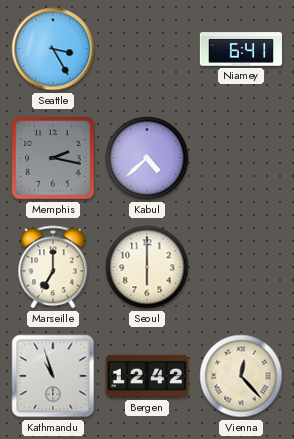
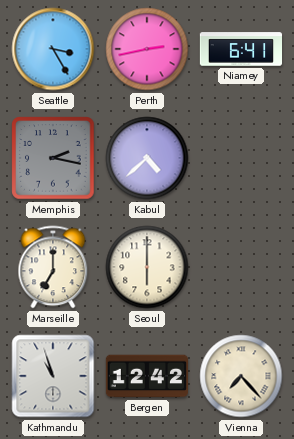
Perth: none -> 2:43
Vienna: 12:23 -> 7:23
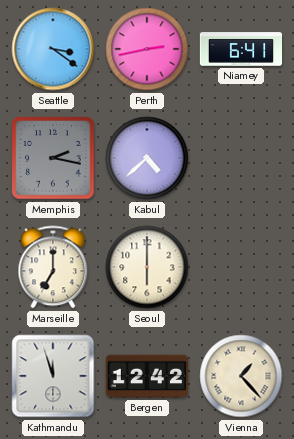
Seattle: 3:25 -> 3:21
Kathmandu: 10:57 -> 11:57
Vienna: 7:23 -> 1:23
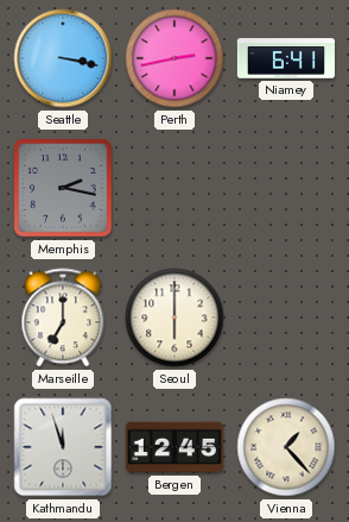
Seattle: 3:21 -> 3:17
Kabul: 4:38 -> none
Bergen: 12:42 -> 12:45
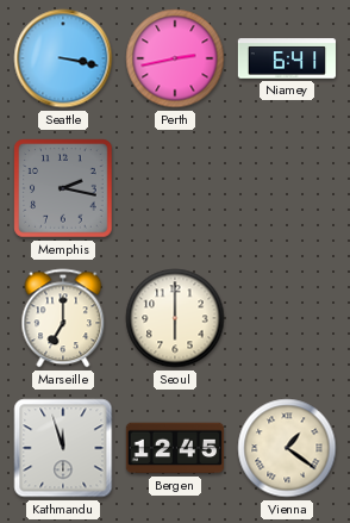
Vienna: 1:23 -> 1:21
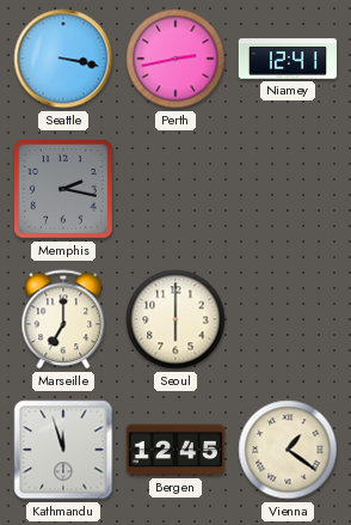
Niamey: 6:41 -> 12:41
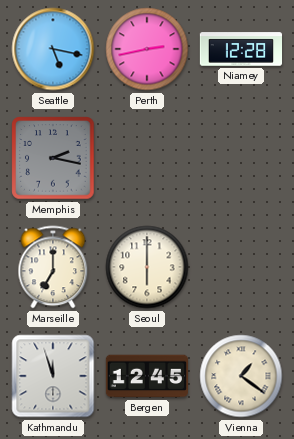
Seattle: 3:17 -> 5:17
Niamey: 12:41 -> 12:28
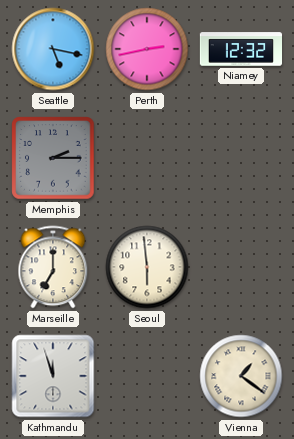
Niamey: 12:28 -> 12:32
Memphis: 2:17 -> 2:15
Seoul: 6:00 -> 5:59
Bergen: 12:45 -> none
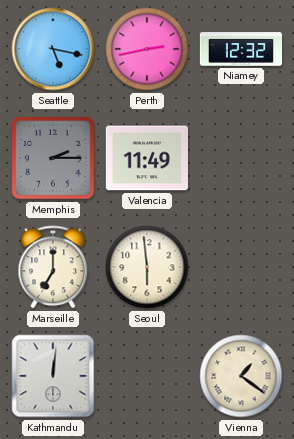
Valencia: none -> 11:49
Kathmandu: 11:57 -> 12:01
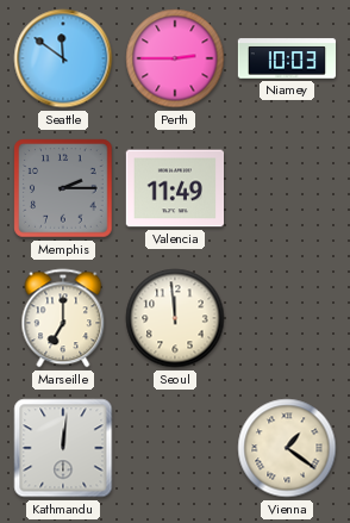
Seattle: 5:17 -> 11:51
Perth: 2:43 -> 2:45
Niamey: 12:32 -> 10:03
Seoul: 5:59 -> 11:59
